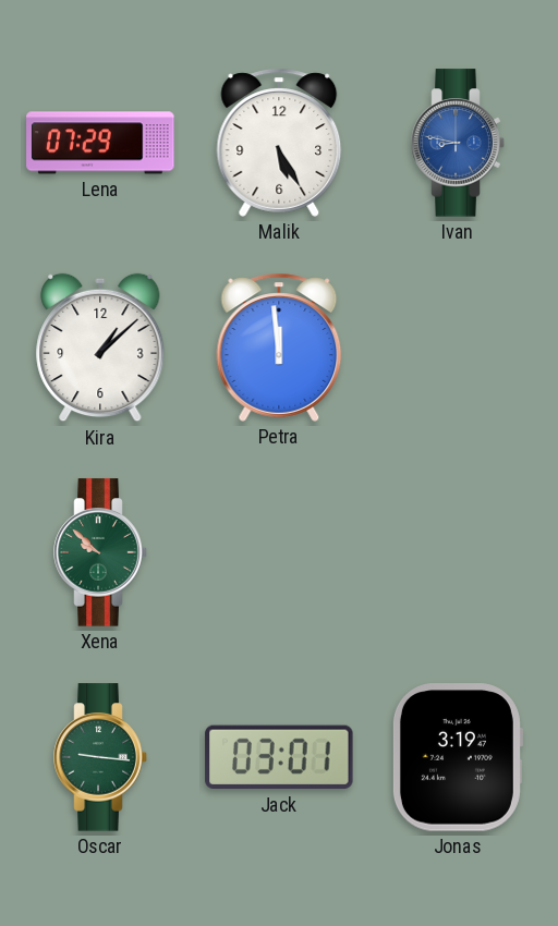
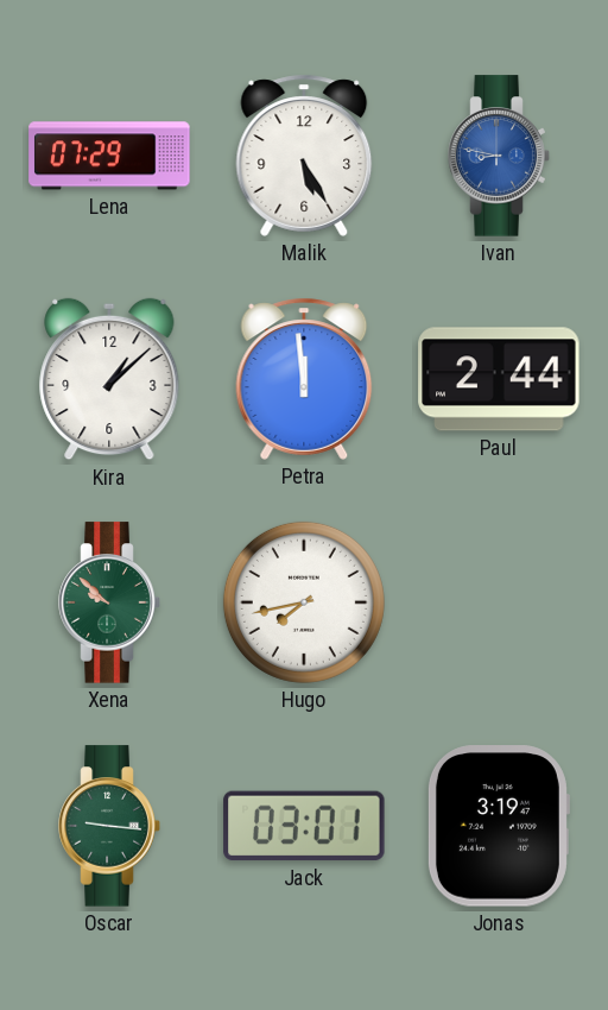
Paul: none -> 2:44
Hugo: none -> 7:43
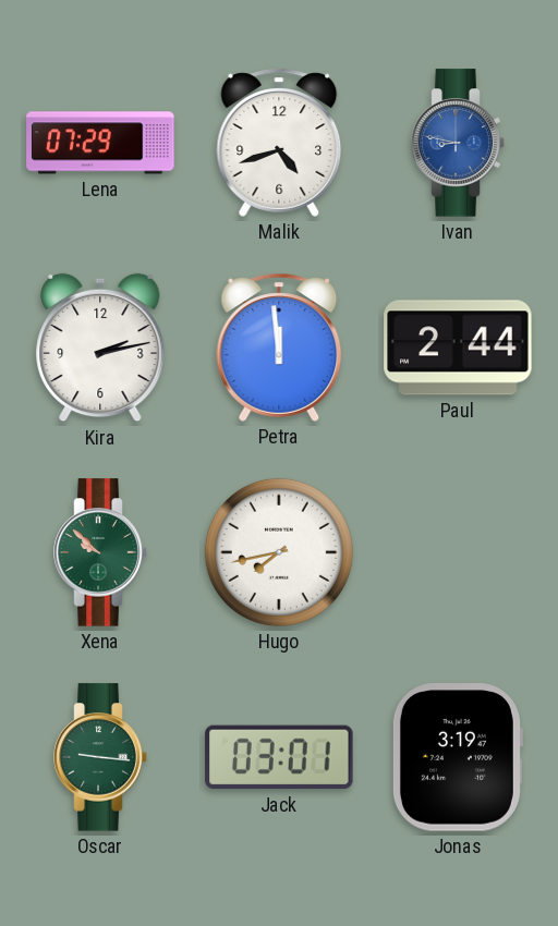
Malik: 5:25 -> 4:42
Kira: 1:08 -> 2:13
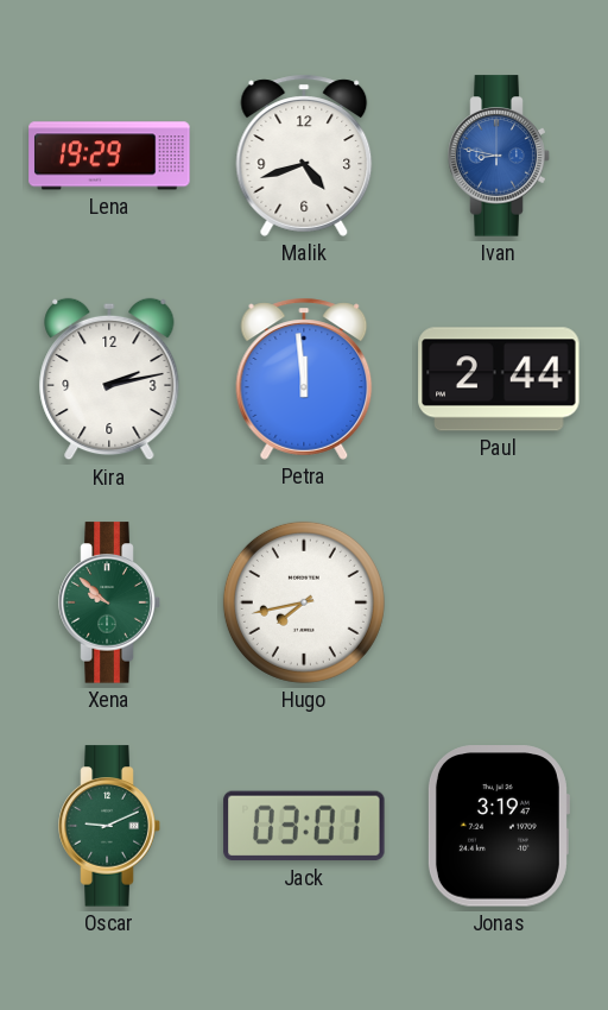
Lena: 07:29 -> 19:29
Oscar: 9:16 -> 9:11
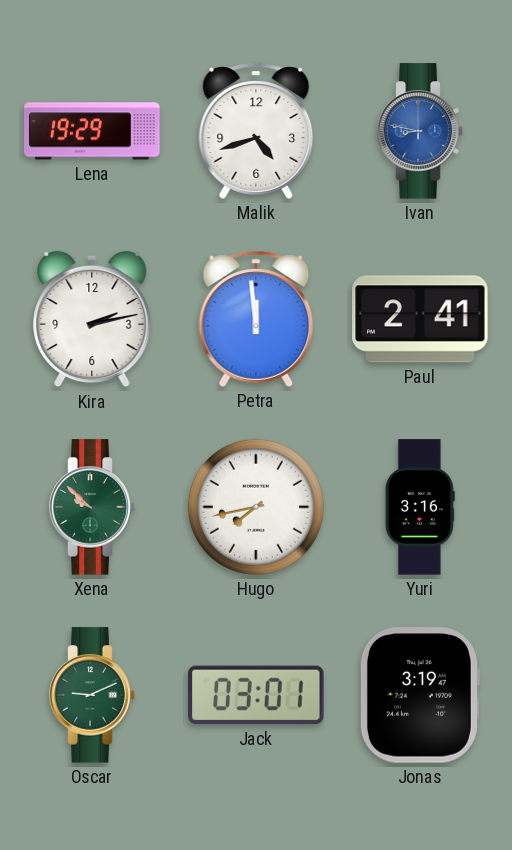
Paul: 2:44 -> 2:41
Yuri: none -> 3:16
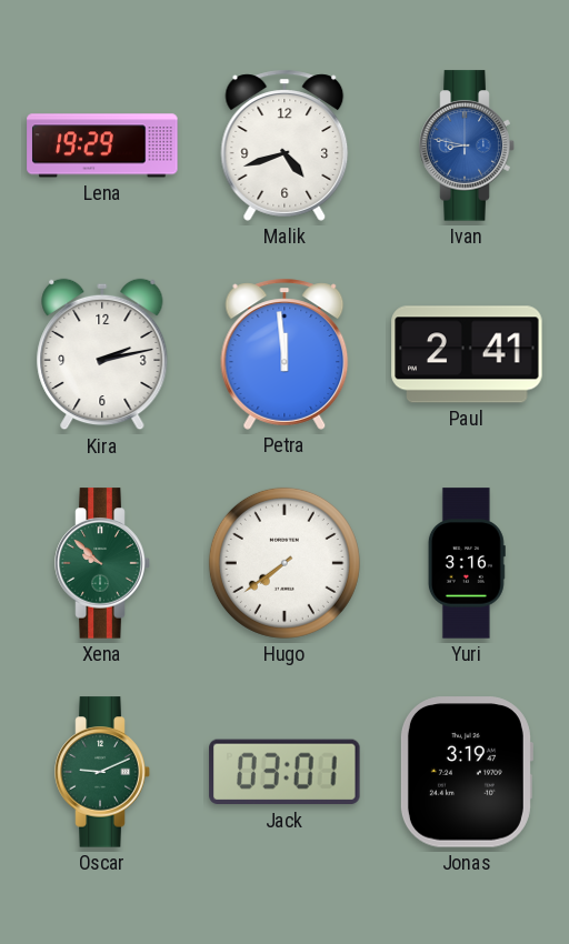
Hugo: 7:43 -> 7:39
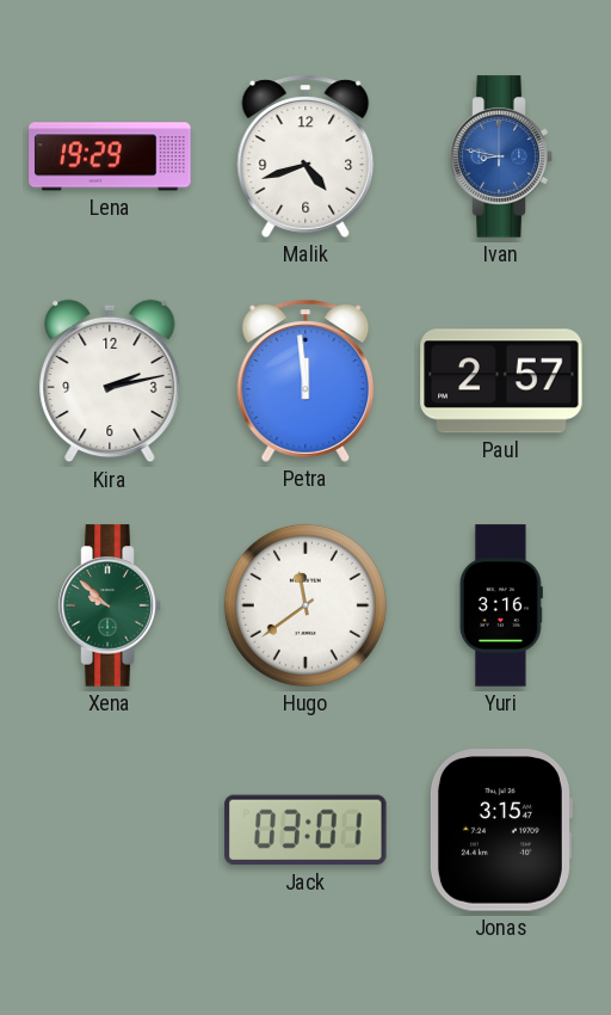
Paul: 2:41 -> 2:57
Hugo: 7:39 -> 11:39
Oscar: 9:11 -> none
Jonas: 3:19 -> 3:15
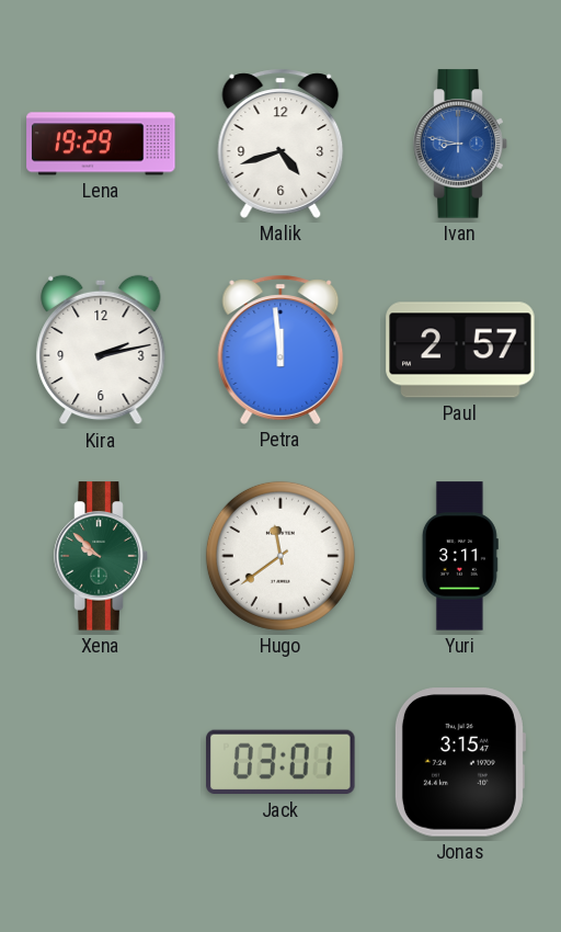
Yuri: 3:16 -> 3:11
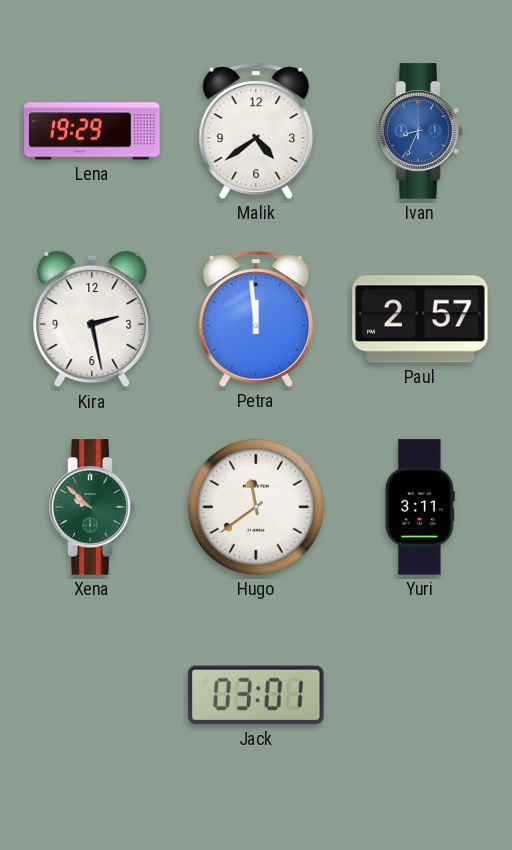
Malik: 4:42 -> 4:39
Ivan: 8:47 -> 8:34
Kira: 2:13 -> 2:28
Jonas: 3:15 -> none
